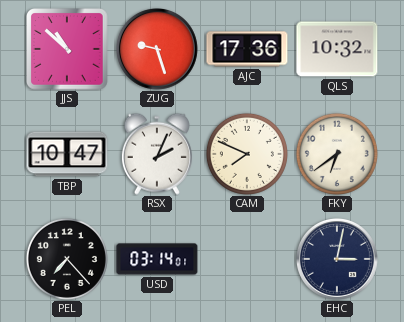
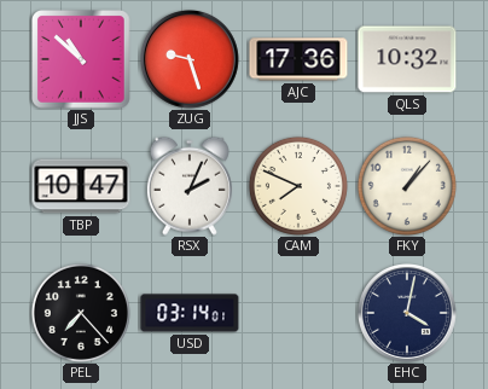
FKY: 6:39 -> 1:07
EHC: 3:02 -> 4:02
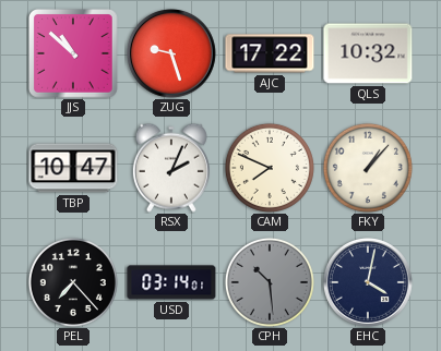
AJC: 17:36 -> 17:22
CPH: none -> 10:29
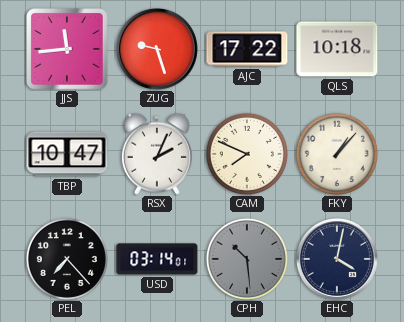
JJS: 10:52 -> 11:44
QLS: 10:32 -> 10:18
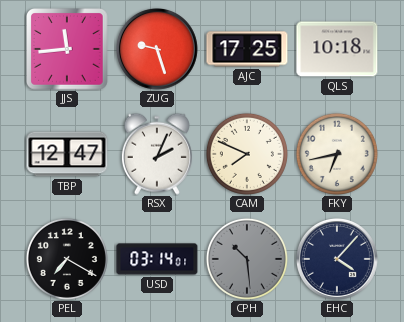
AJC: 17:22 -> 17:25
TBP: 10:47 -> 12:47
FKY: 1:07 -> 6:43
PEL: 7:23 -> 7:20
EHC: 4:02 -> 4:07
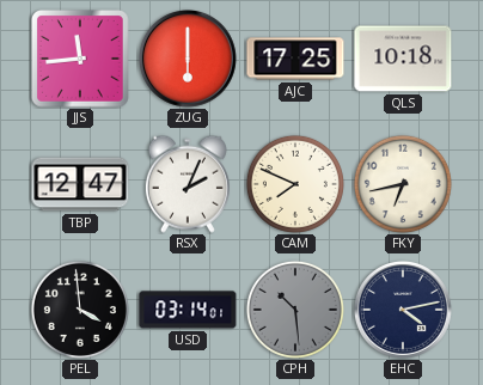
ZUG: 9:27 -> 6:00
PEL: 7:20 -> 3:59
EHC: 4:07 -> 4:13
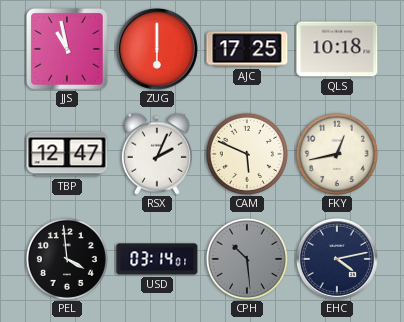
JJS: 11:44 -> 10:58
CAM: 7:49 -> 5:49
FKY: 6:43 -> 12:43
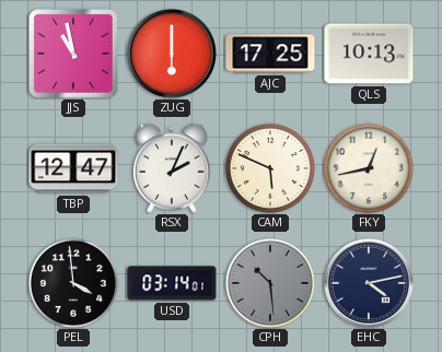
QLS: 10:18 -> 10:13
